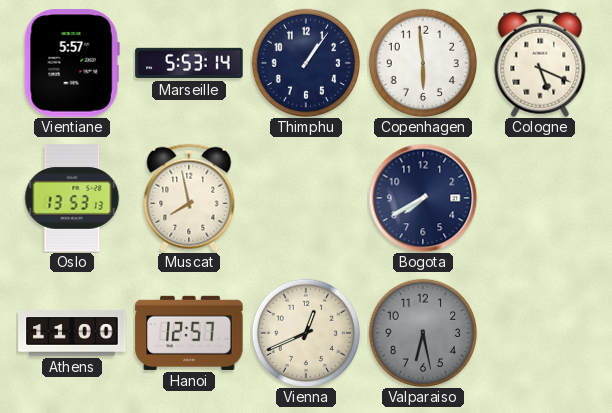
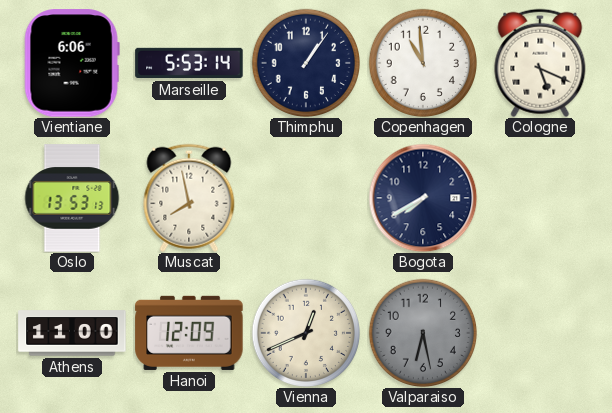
Vientiane: 5:57 -> 6:06
Copenhagen: 5:59 -> 10:59
Hanoi: 12:57 -> 12:09
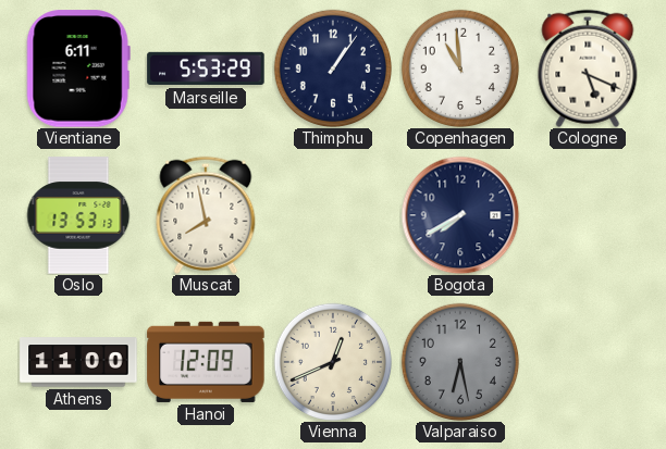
Vientiane: 6:06 -> 6:11
Marseille: 5:53:14 -> 5:53:29
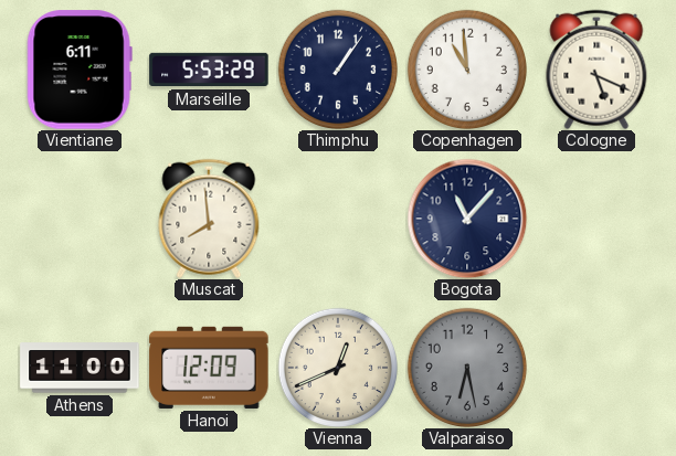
Oslo: 13:53 -> none
Muscat: 7:58 -> 7:59
Bogota: 7:40 -> 11:07
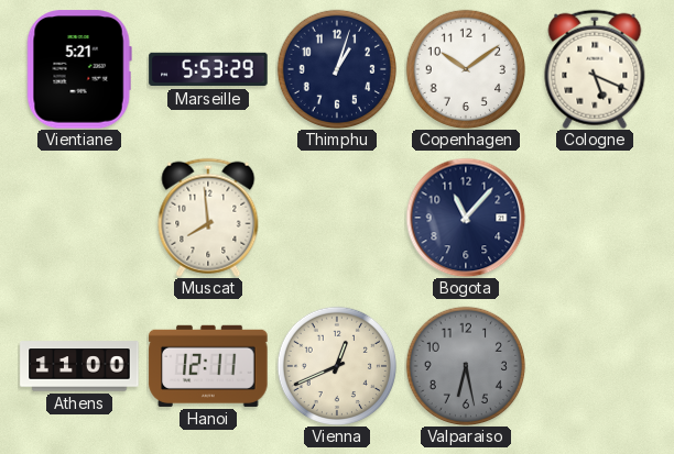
Vientiane: 6:11 -> 5:21
Thimphu: 1:06 -> 1:03
Copenhagen: 10:59 -> 10:09
Hanoi: 12:09 -> 12:11
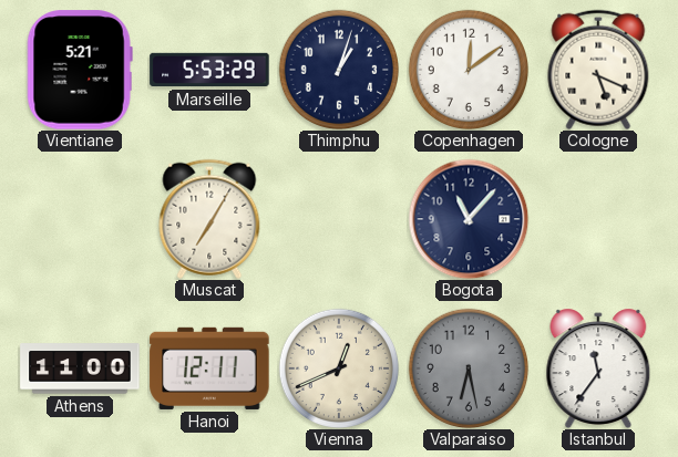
Copenhagen: 10:09 -> 12:09
Muscat: 7:59 -> 7:05
Istanbul: none -> 11:36
